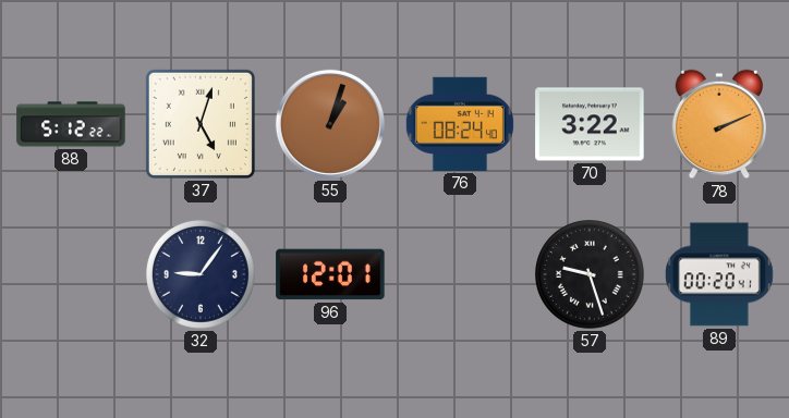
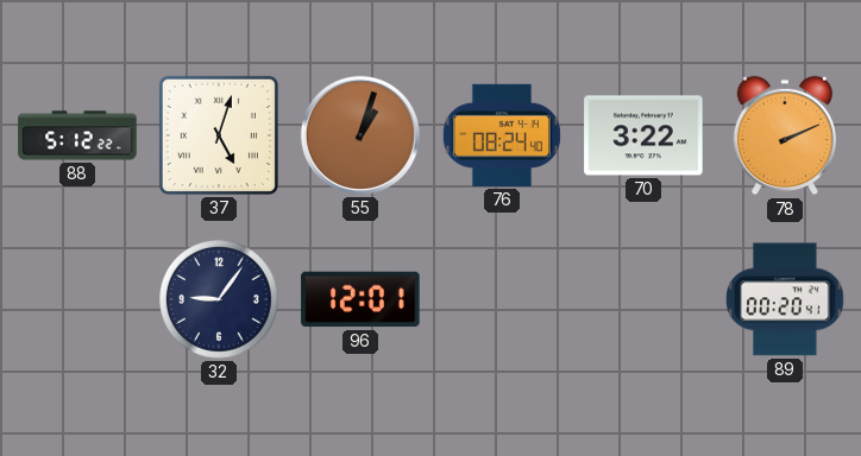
57: 9:27 -> none
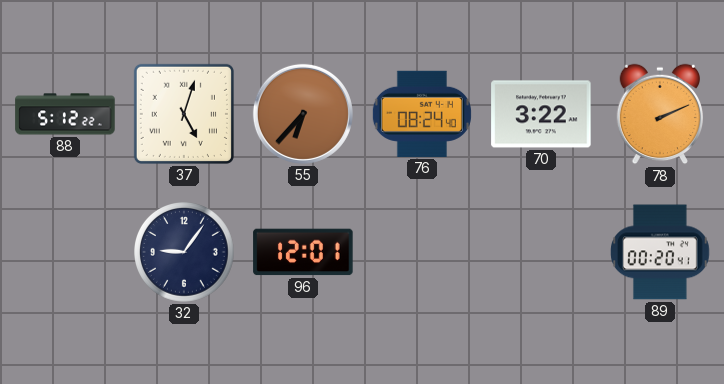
55: 1:03 -> 6:37
